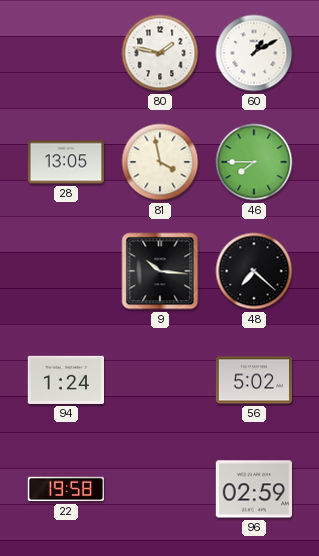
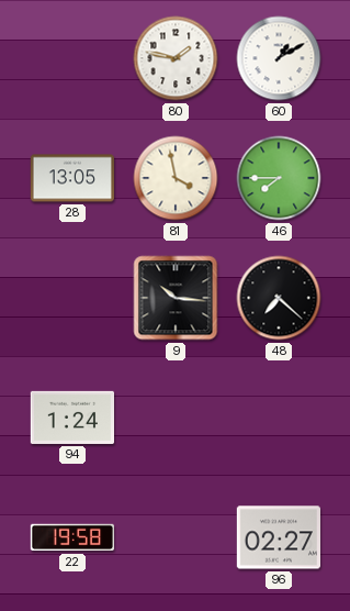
56: 5:02 -> none
96: 02:59 -> 02:27
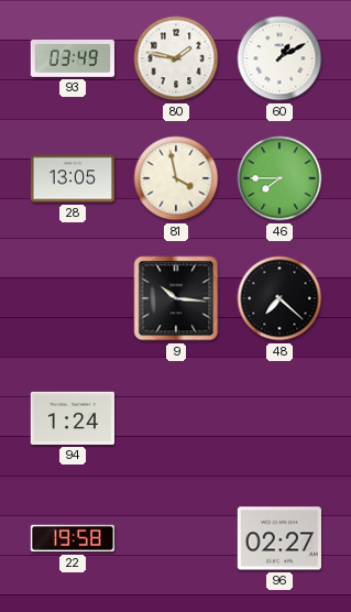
93: none -> 03:49
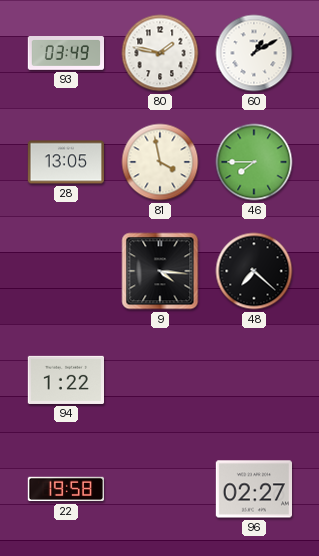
9: 10:16 -> 4:16
94: 1:24 -> 1:22
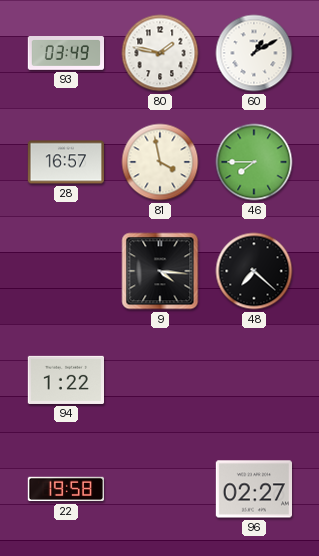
28: 13:05 -> 16:57
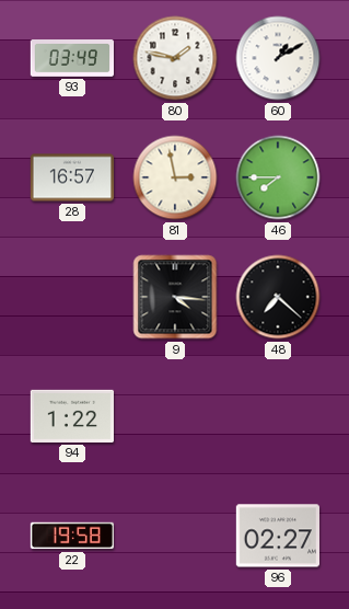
81: 3:58 -> 2:58
